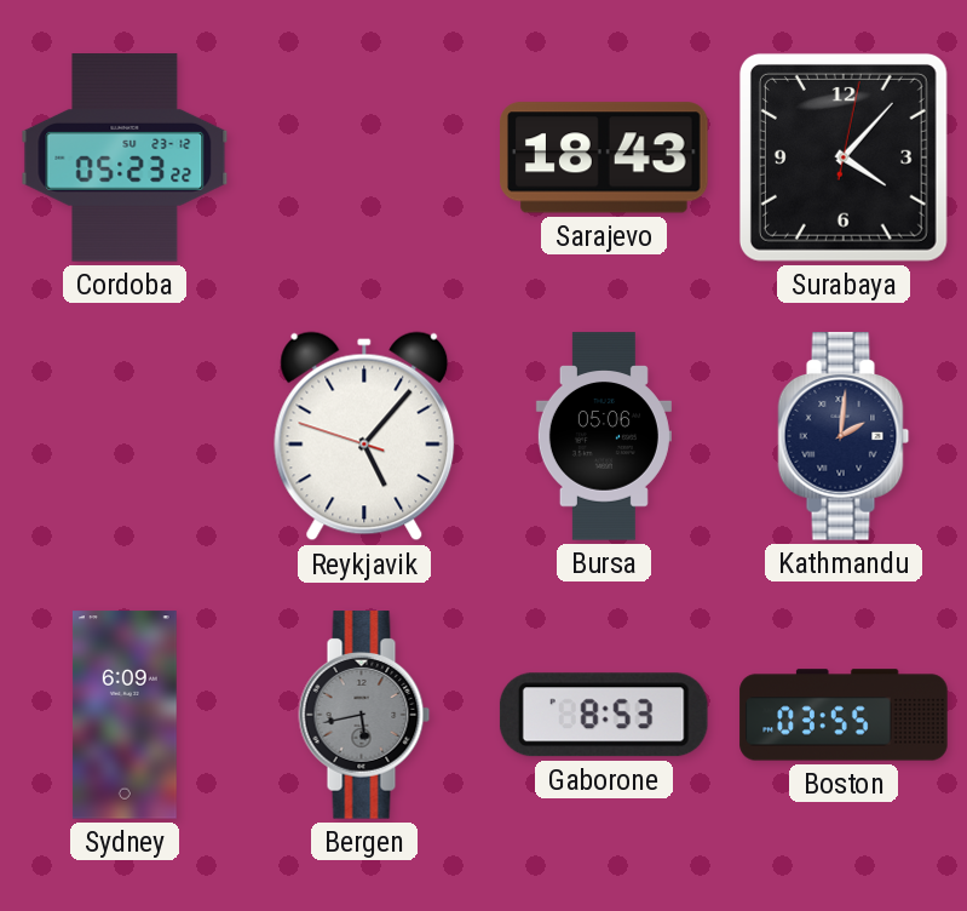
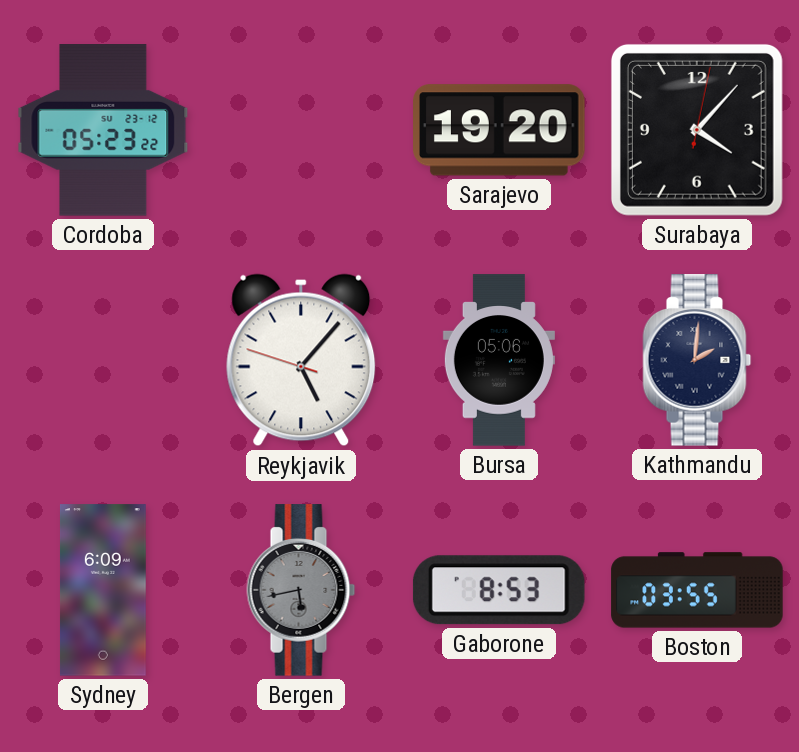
Sarajevo: 18:43 -> 19:20
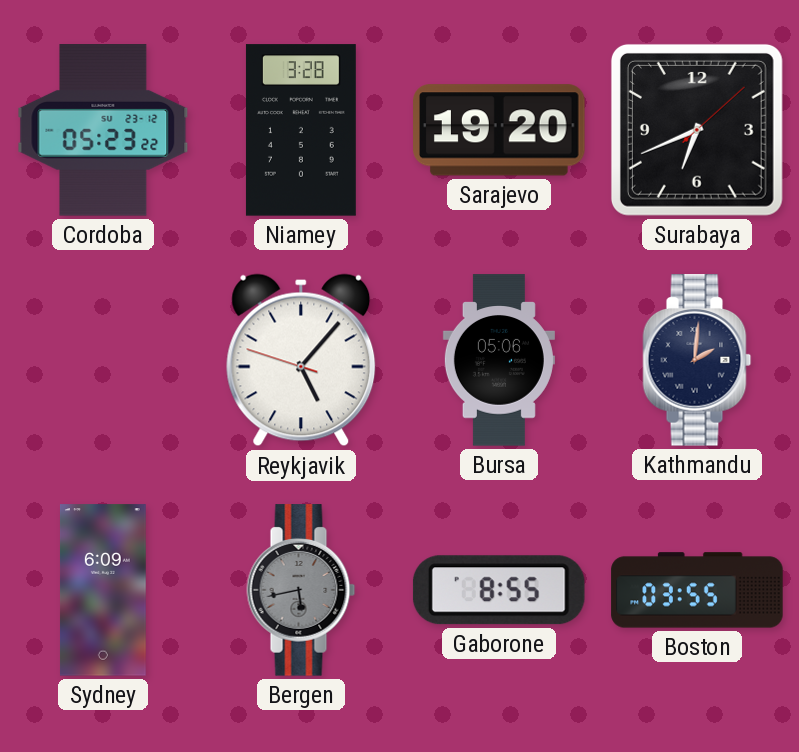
Niamey: none -> 3:28
Surabaya: 4:07 -> 6:41
Gaborone: 8:53 -> 8:55
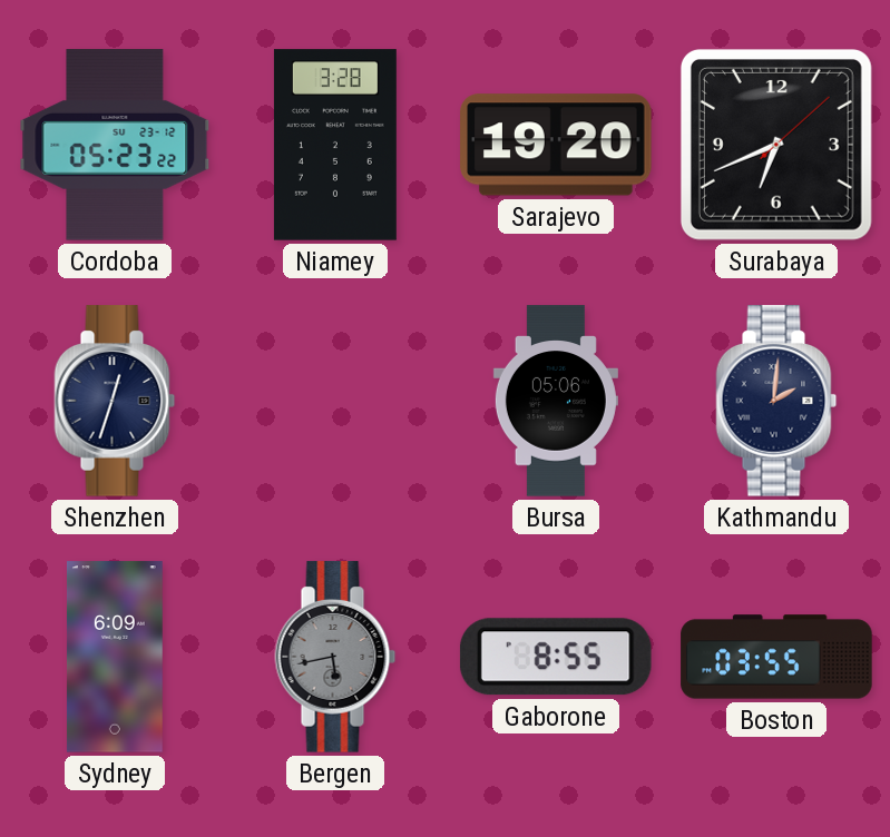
Shenzhen: none -> 12:33
Reykjavik: 5:06 -> none
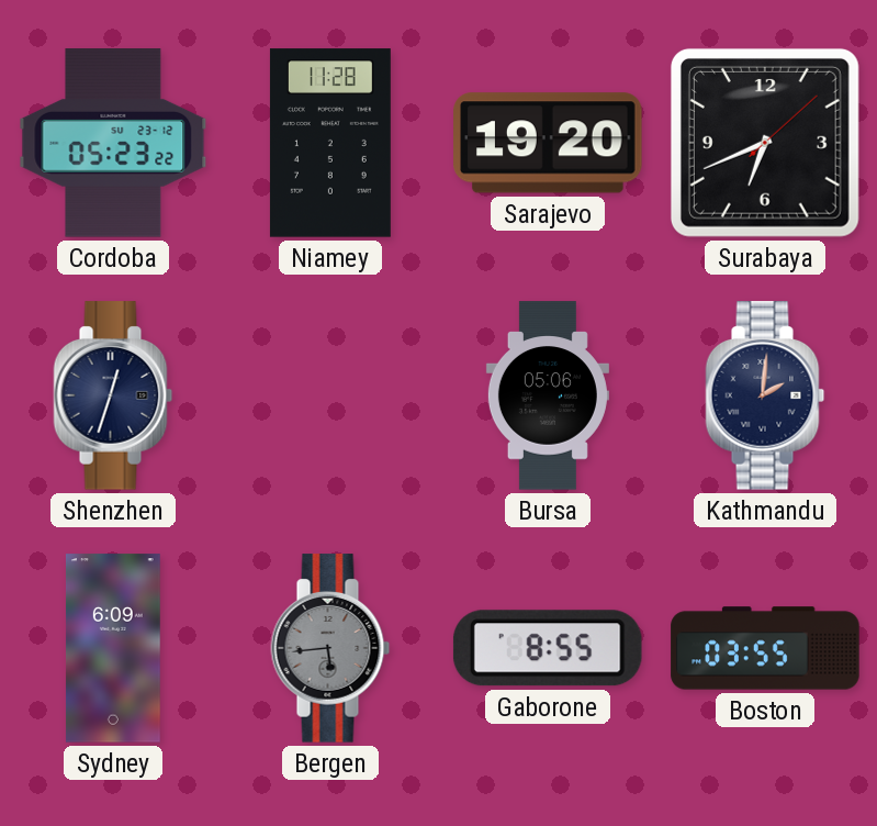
Niamey: 3:28 -> 11:28
Bergen: 5:43 -> 5:44
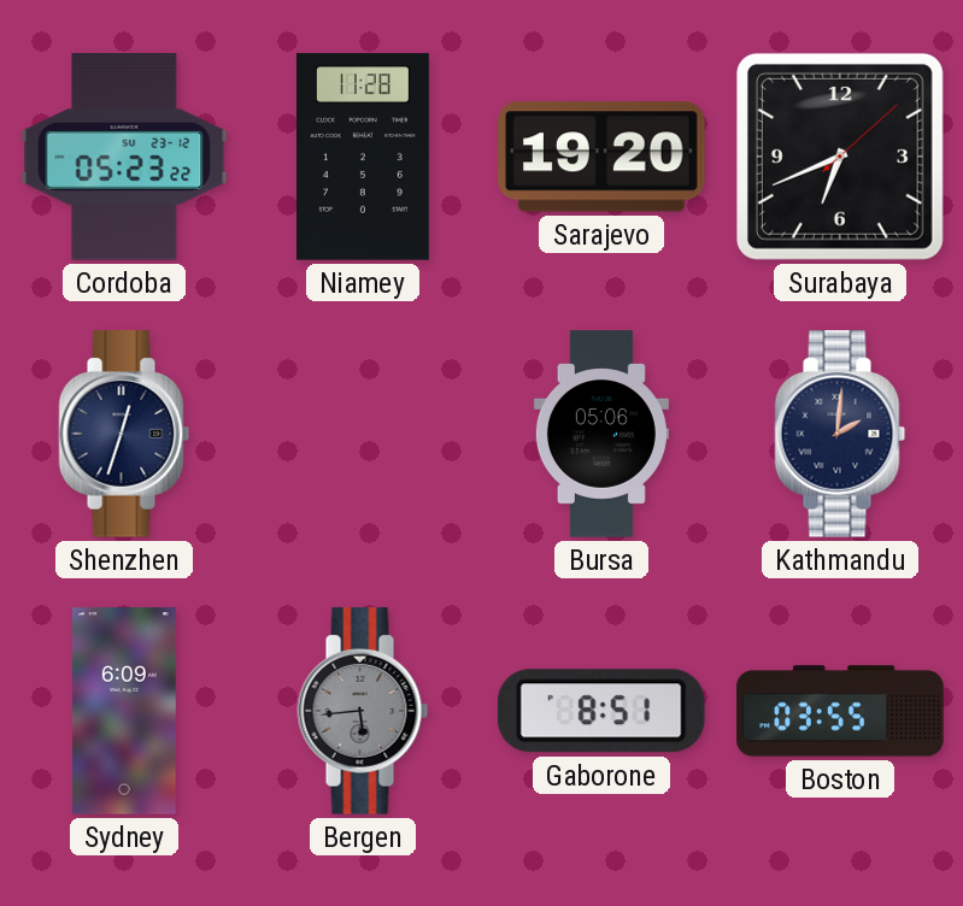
Gaborone: 8:55 -> 8:51
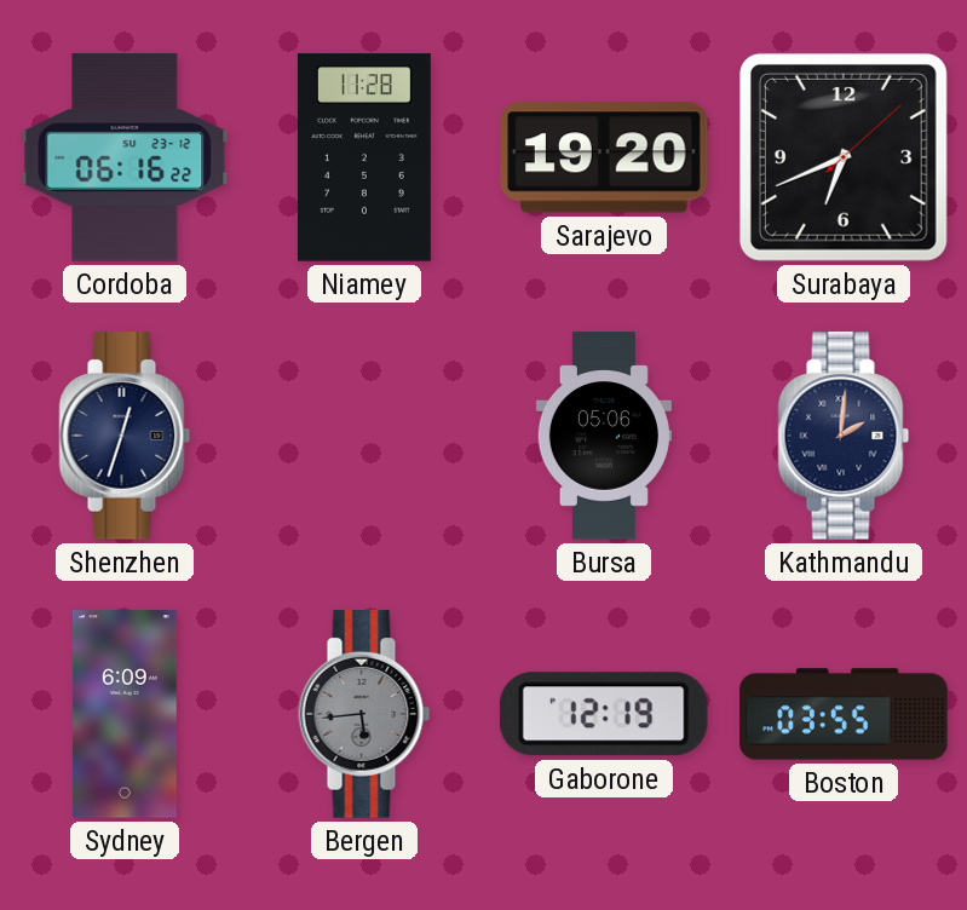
Cordoba: 05:23 -> 06:16
Gaborone: 8:51 -> 12:19
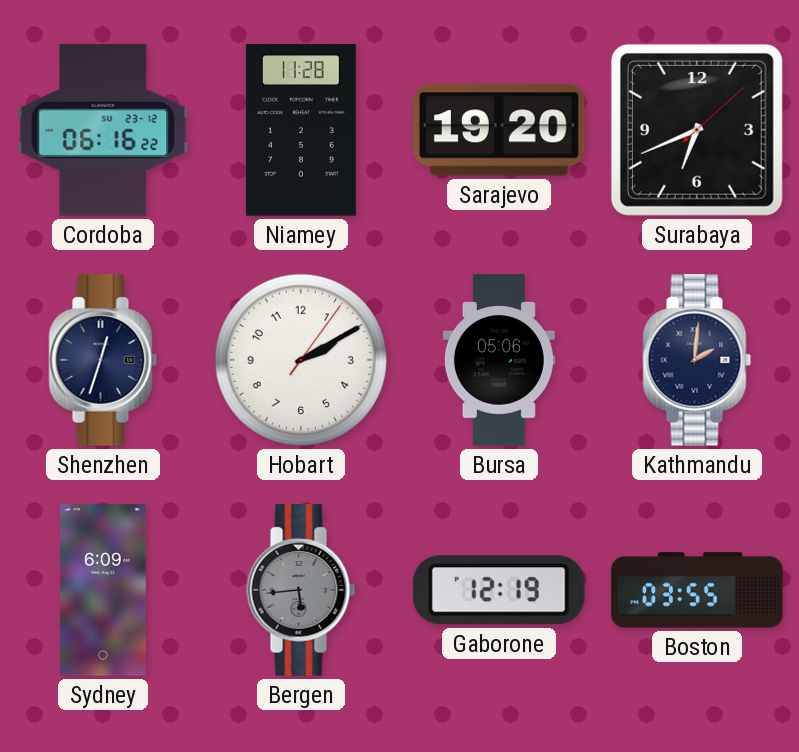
Hobart: none -> 2:10
